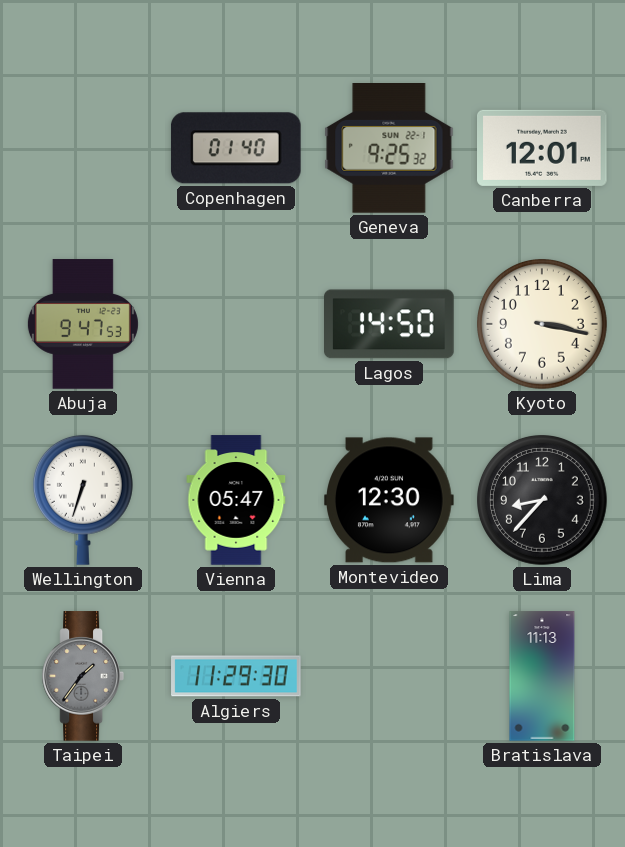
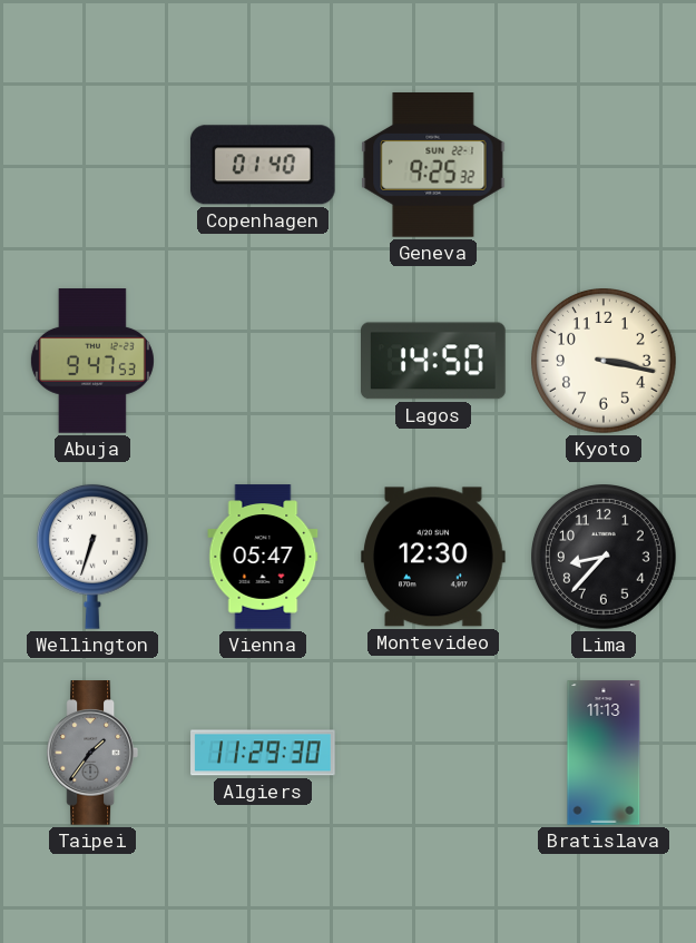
Canberra: 12:01 -> none
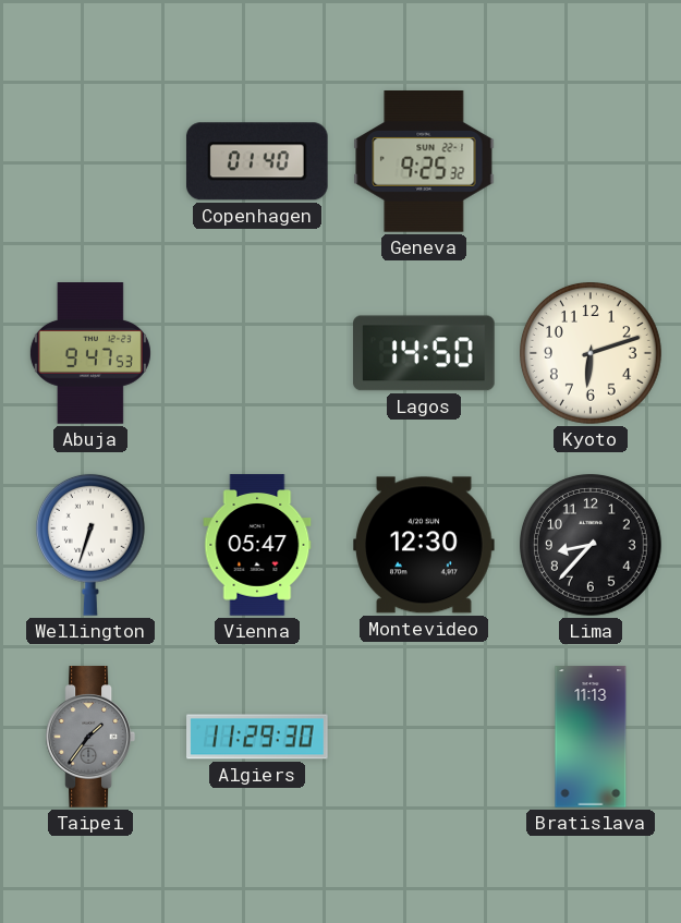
Kyoto: 3:17 -> 6:12
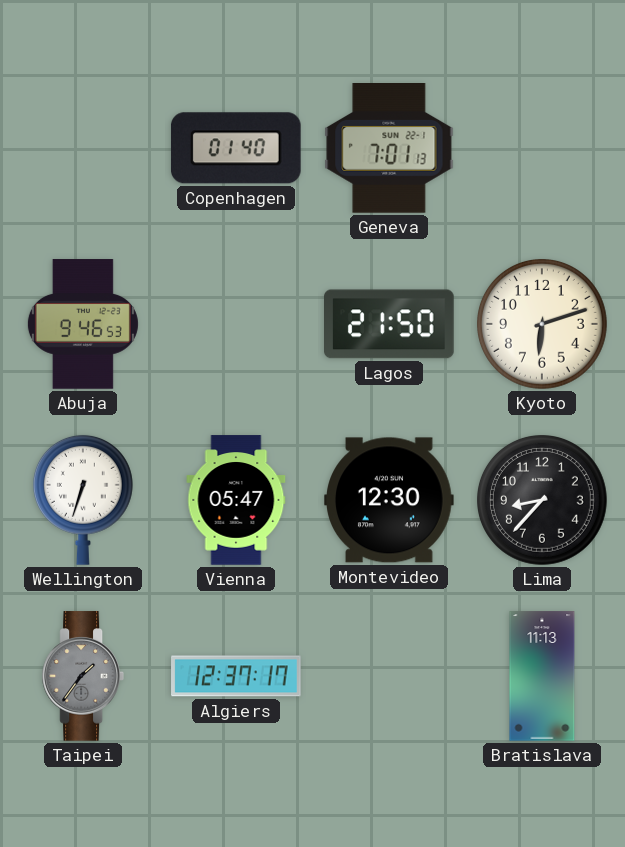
Geneva: 9:25 -> 7:01
Abuja: 9:47 -> 9:46
Lagos: 14:50 -> 21:50
Algiers: 11:29 -> 12:37
